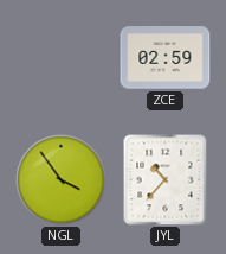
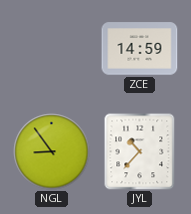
ZCE: 02:59 -> 14:59
NGL: 3:54 -> 8:54
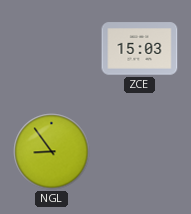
ZCE: 14:59 -> 15:03
JYL: 10:37 -> none
